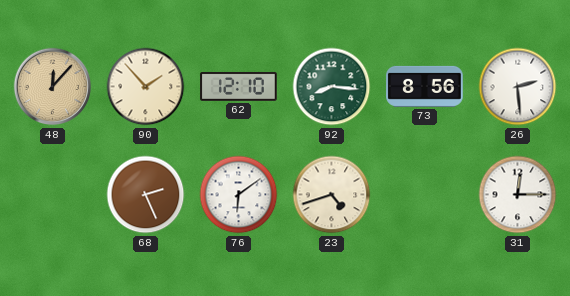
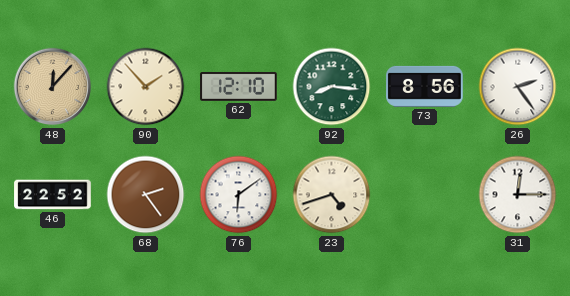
26: 2:29 -> 2:24
46: none -> 22:52
68: 2:26 -> 2:24
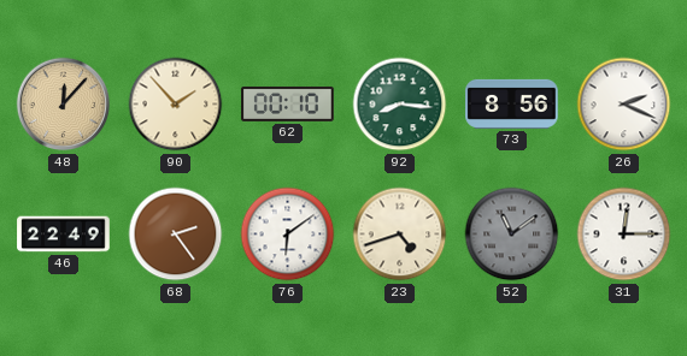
62: 12:10 -> 00:10
26: 2:24 -> 2:19
46: 22:52 -> 22:49
52: none -> 11:09
